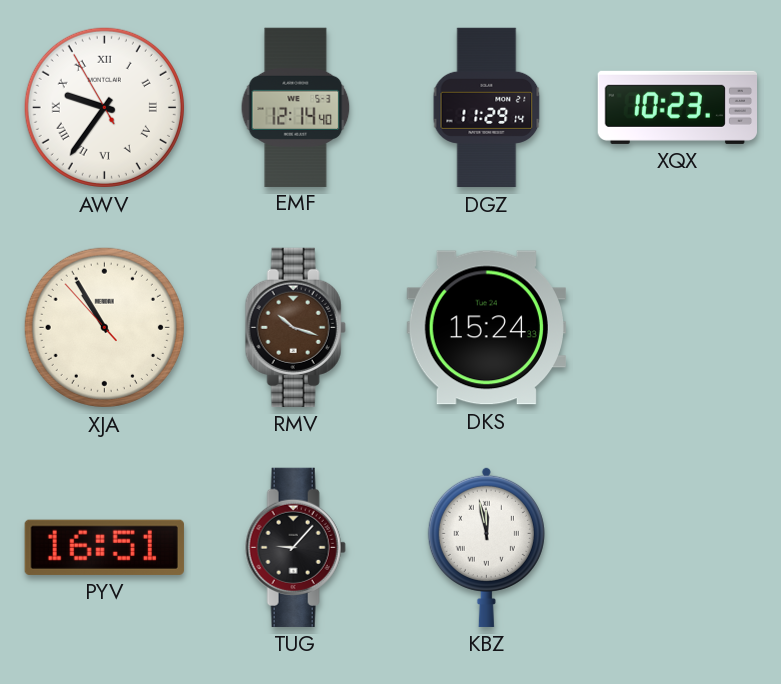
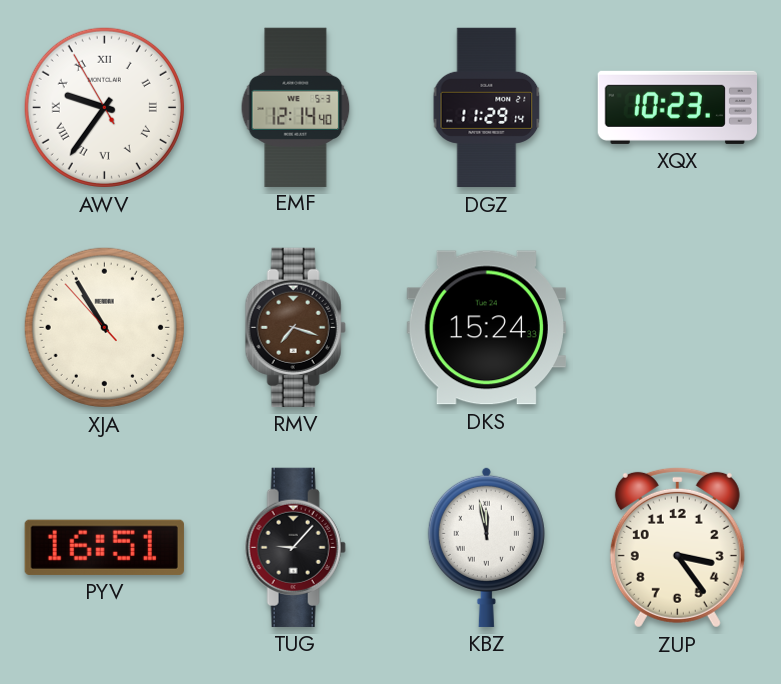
RMV: 10:18 -> 7:18
ZUP: none -> 3:24
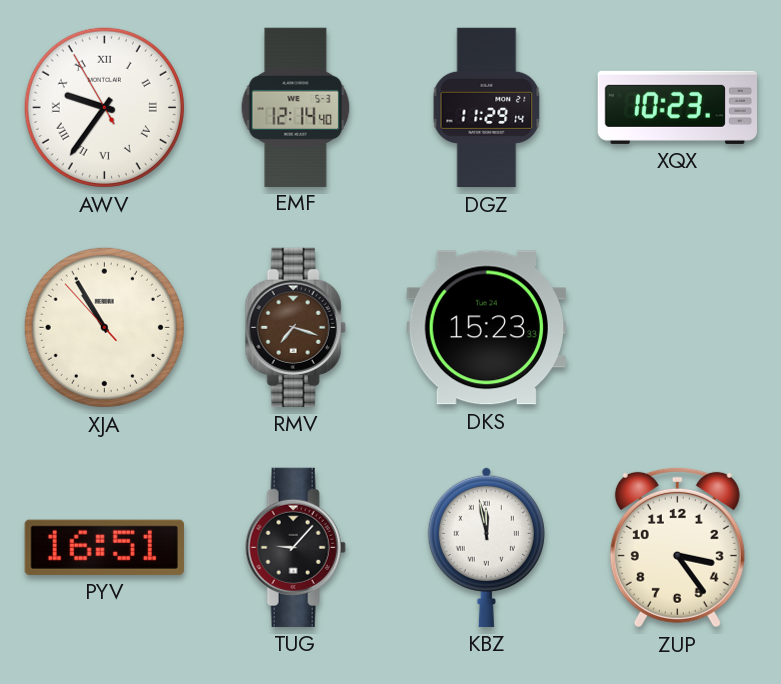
DKS: 15:24 -> 15:23
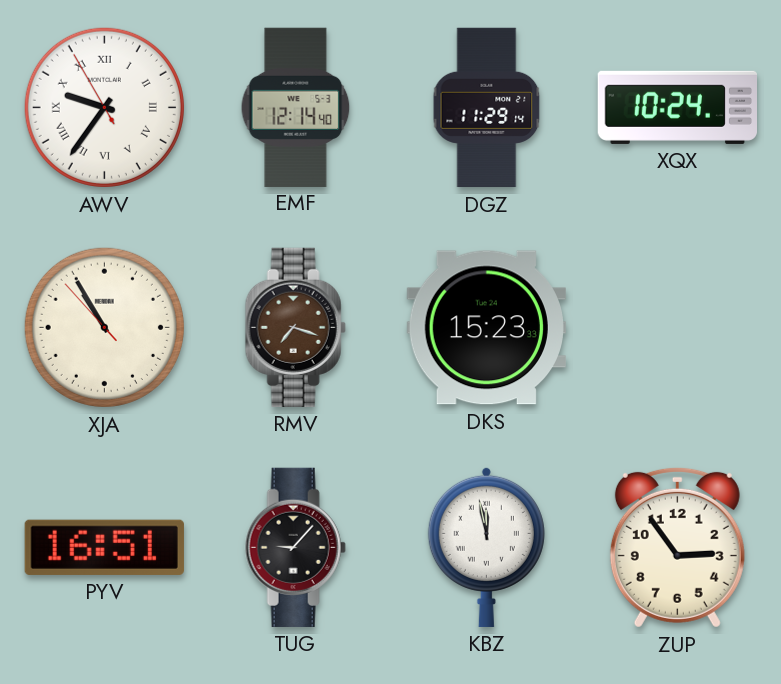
XQX: 10:23 -> 10:24
ZUP: 3:24 -> 2:54
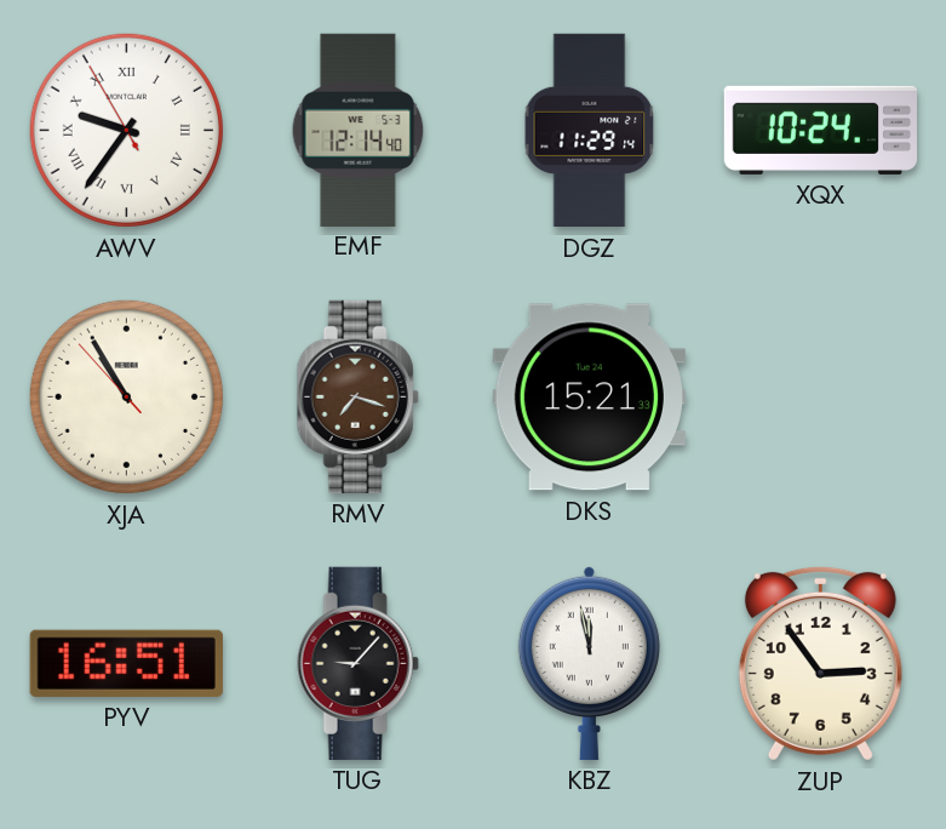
DKS: 15:23 -> 15:21
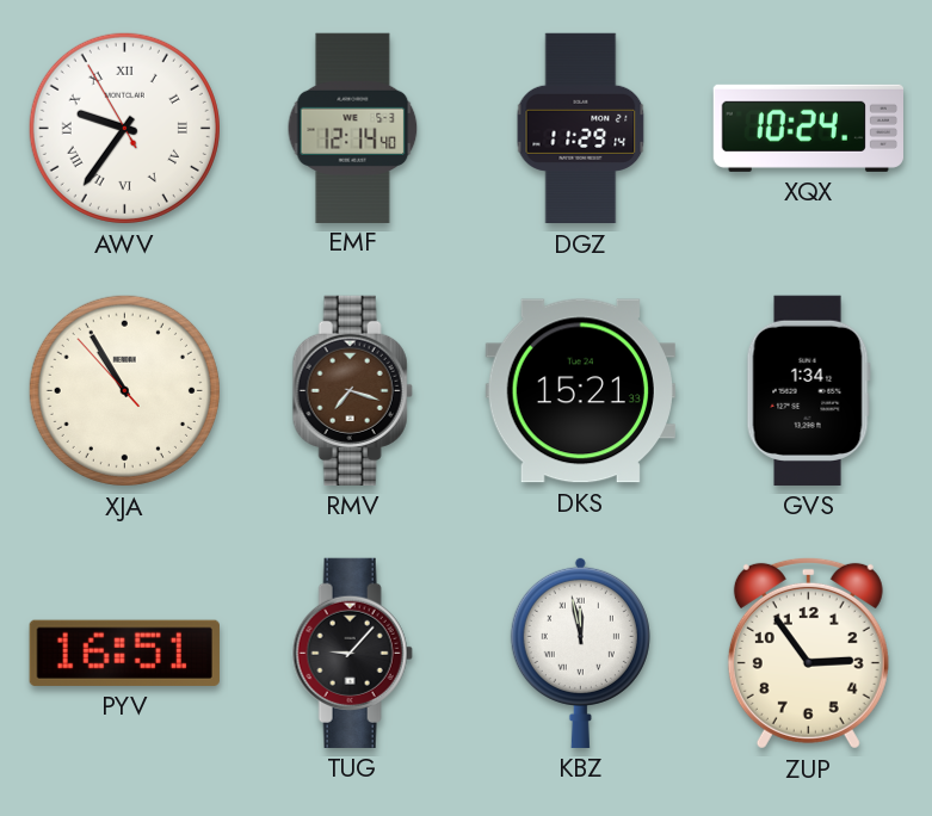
GVS: none -> 1:34
